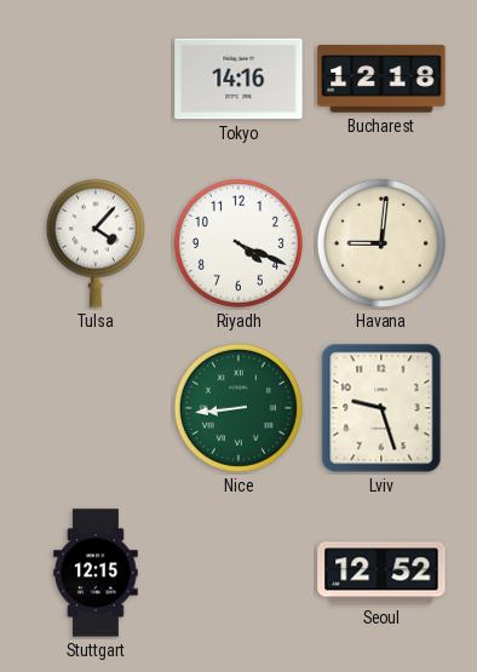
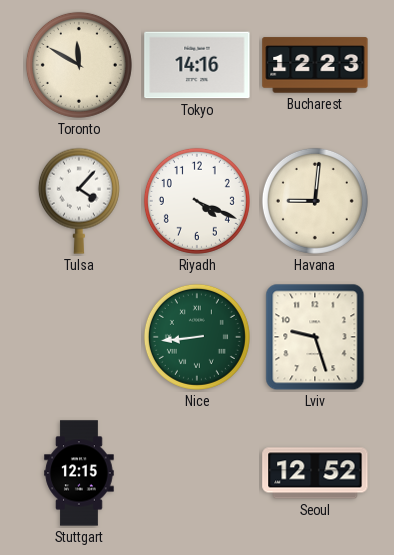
Toronto: none -> 11:50
Bucharest: 12:18 -> 12:23
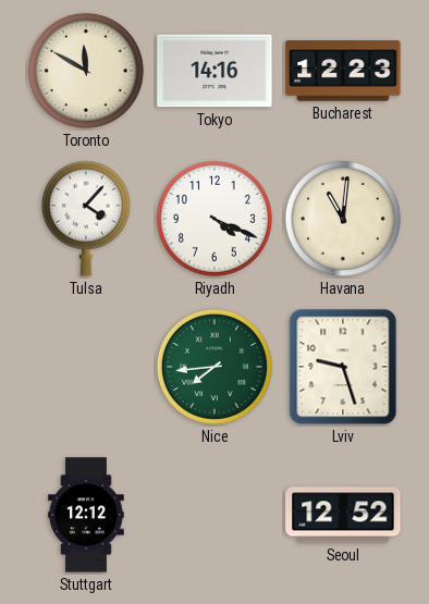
Havana: 9:01 -> 11:01
Nice: 8:44 -> 7:44
Stuttgart: 12:15 -> 12:12
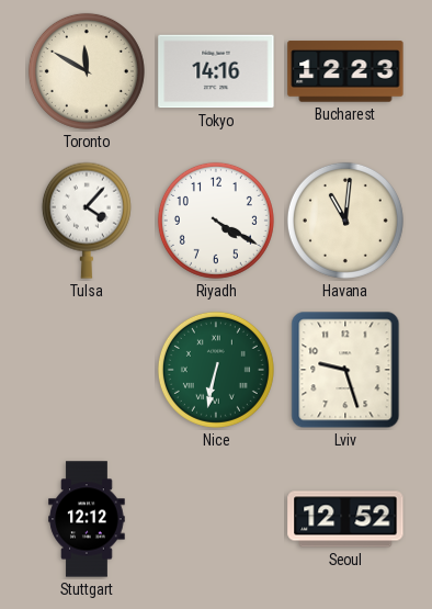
Riyadh: 4:19 -> 4:20
Nice: 7:44 -> 6:32
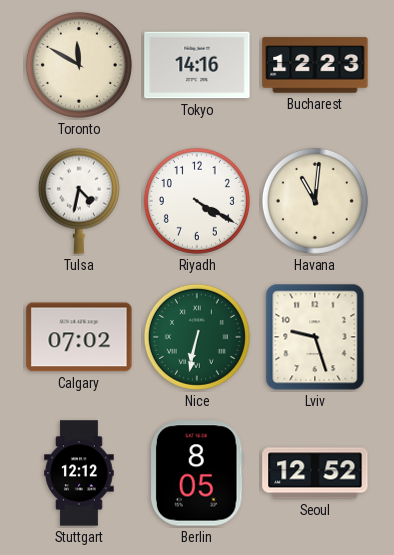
Tulsa: 4:07 -> 4:32
Calgary: none -> 07:02
Berlin: none -> 8:05
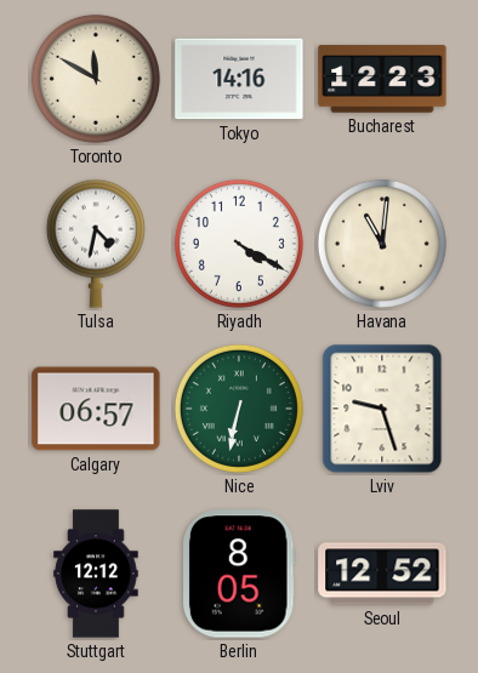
Calgary: 07:02 -> 06:57
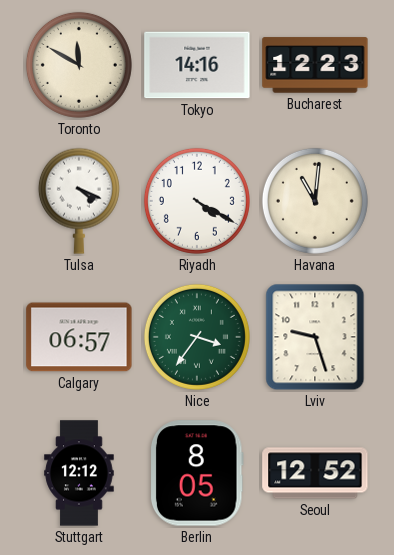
Tulsa: 4:32 -> 4:19
Nice: 6:32 -> 3:36
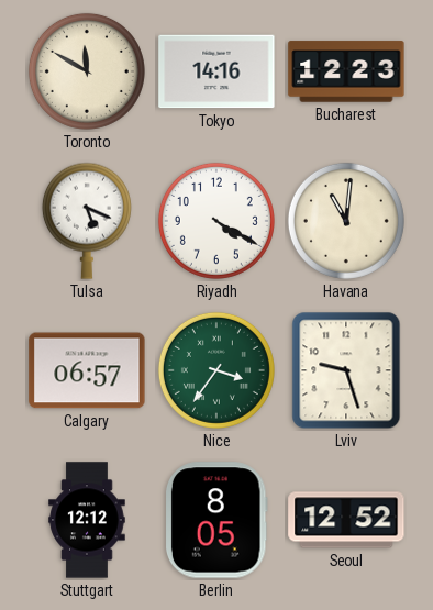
Tulsa: 4:19 -> 5:19
